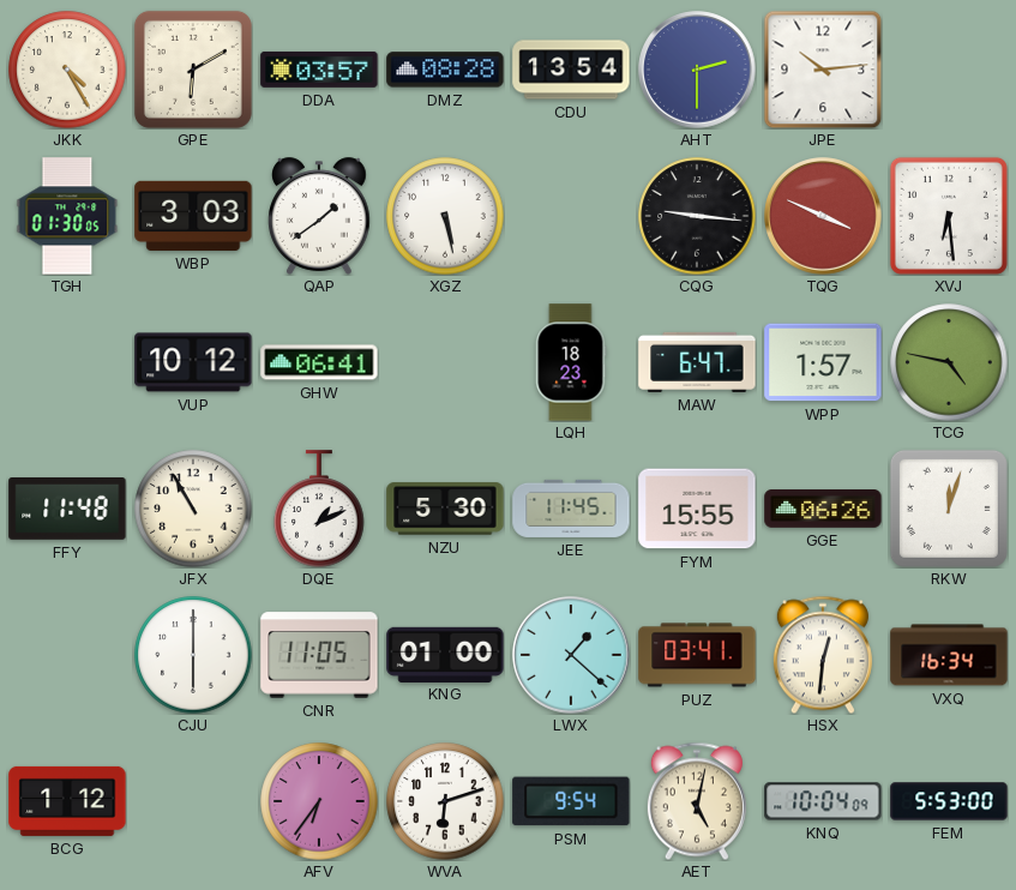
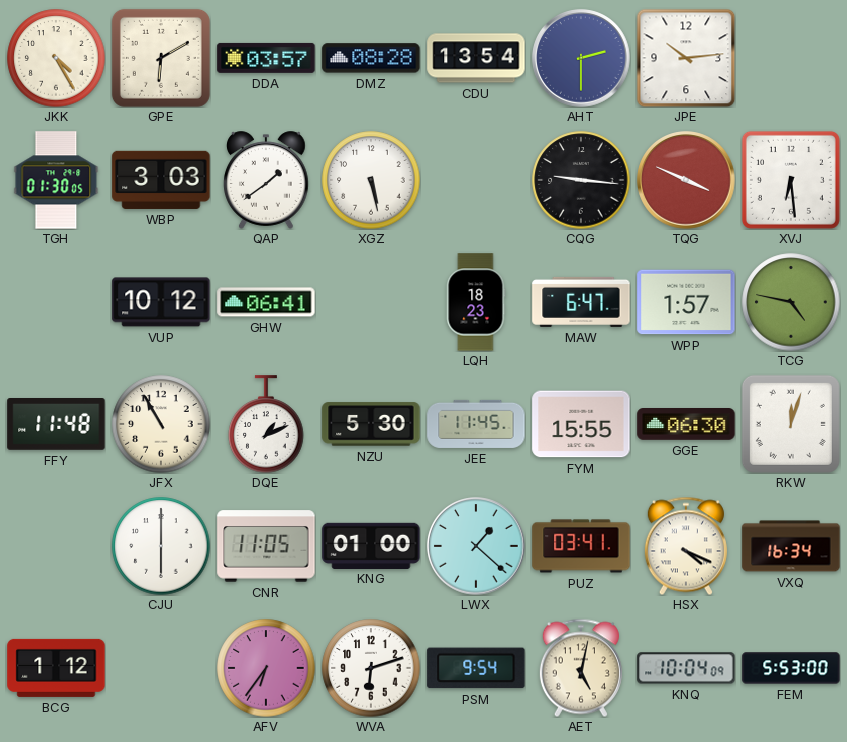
GGE: 06:26 -> 06:30
HSX: 12:31 -> 4:19
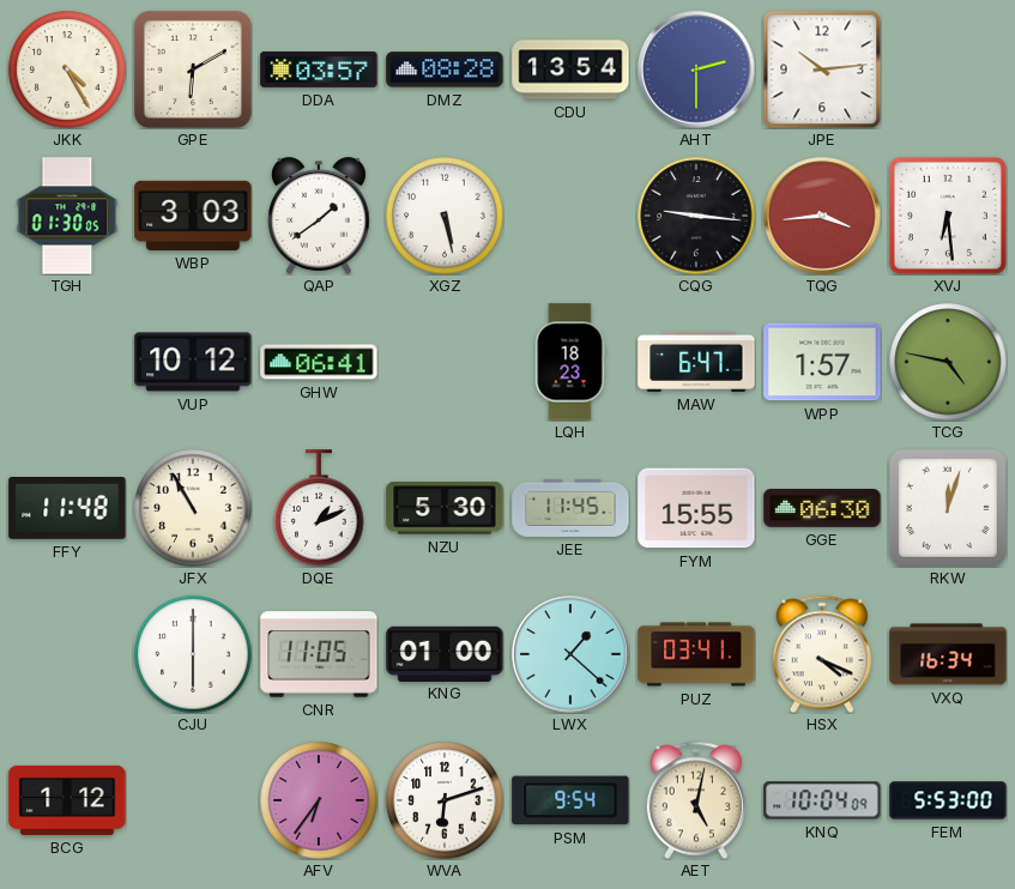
TQG: 3:49 -> 3:44
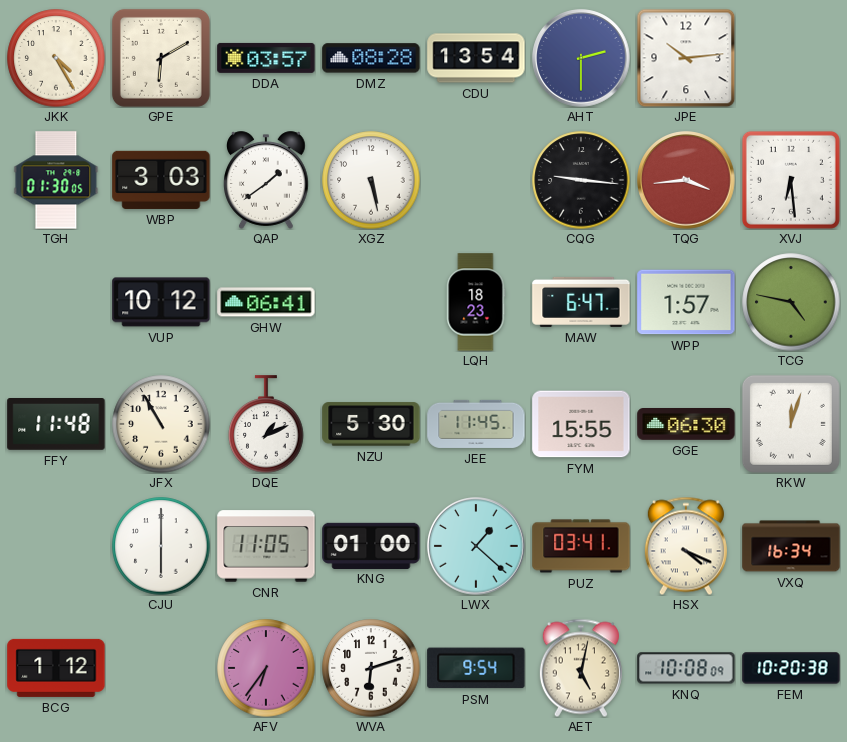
KNQ: 10:04 -> 10:08
FEM: 5:53 -> 10:20
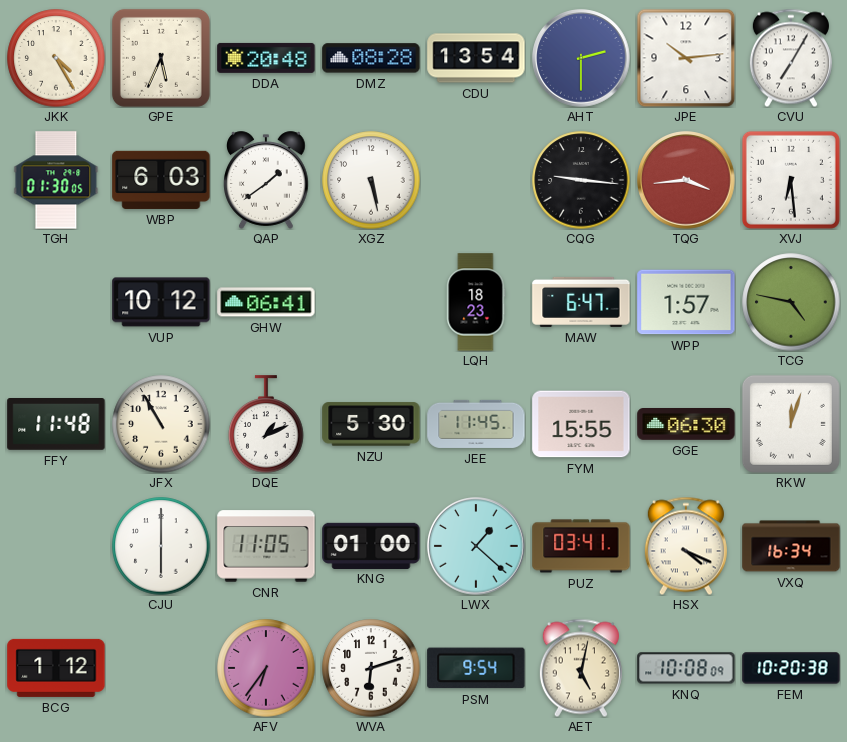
GPE: 6:10 -> 5:34
DDA: 03:57 -> 20:48
CVU: none -> 7:05
WBP: 3:03 -> 6:03
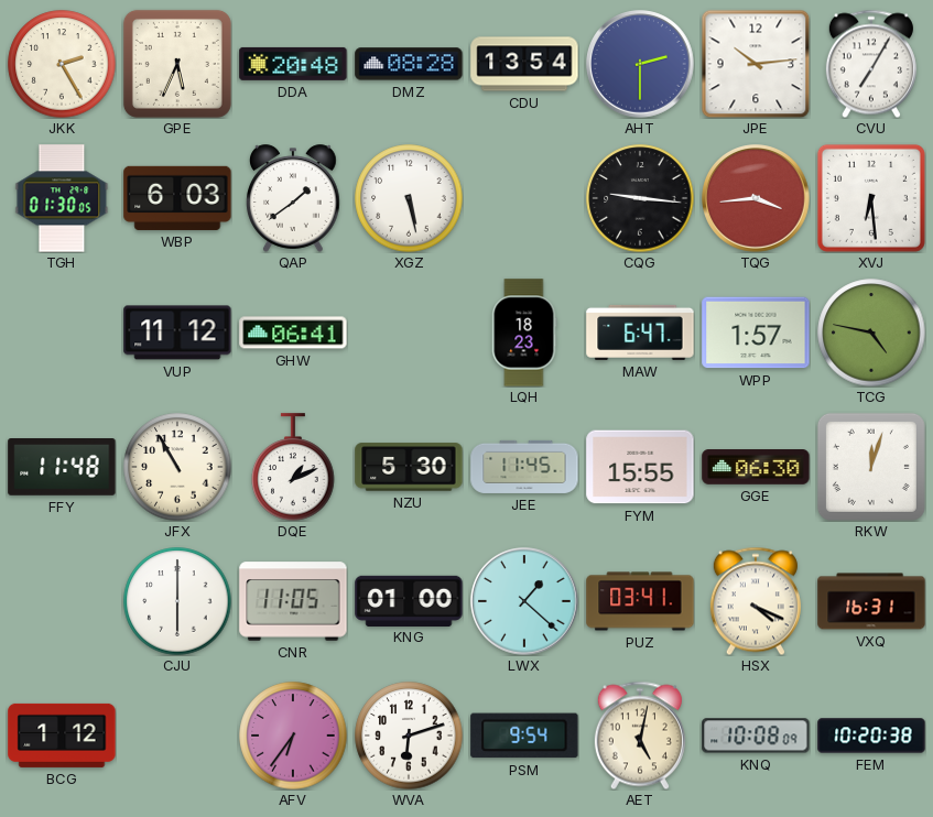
JKK: 4:25 -> 2:25
VUP: 10:12 -> 11:12
VXQ: 16:34 -> 16:31
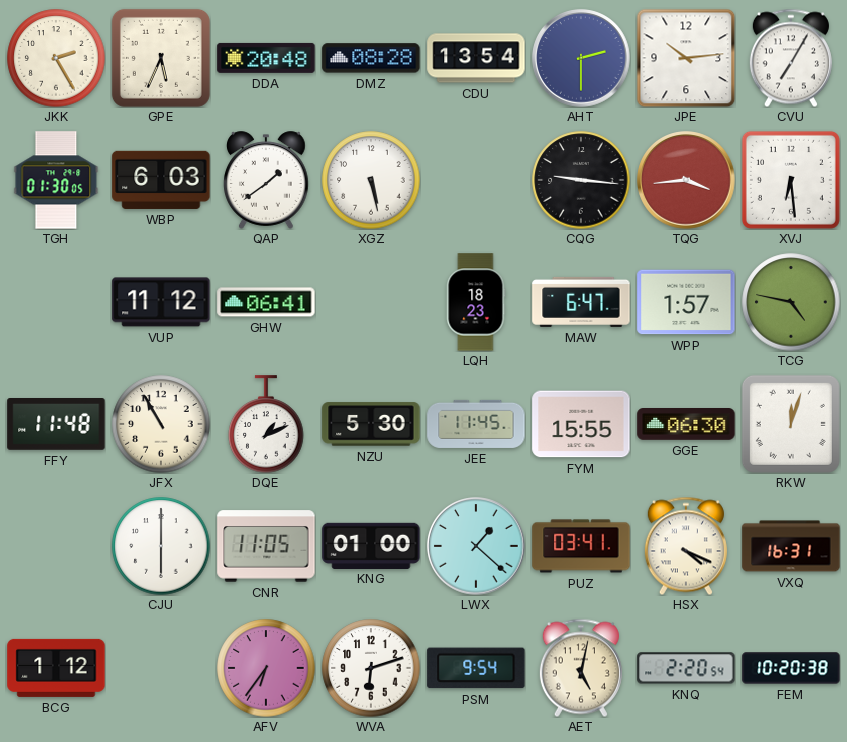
KNQ: 10:08 -> 2:20
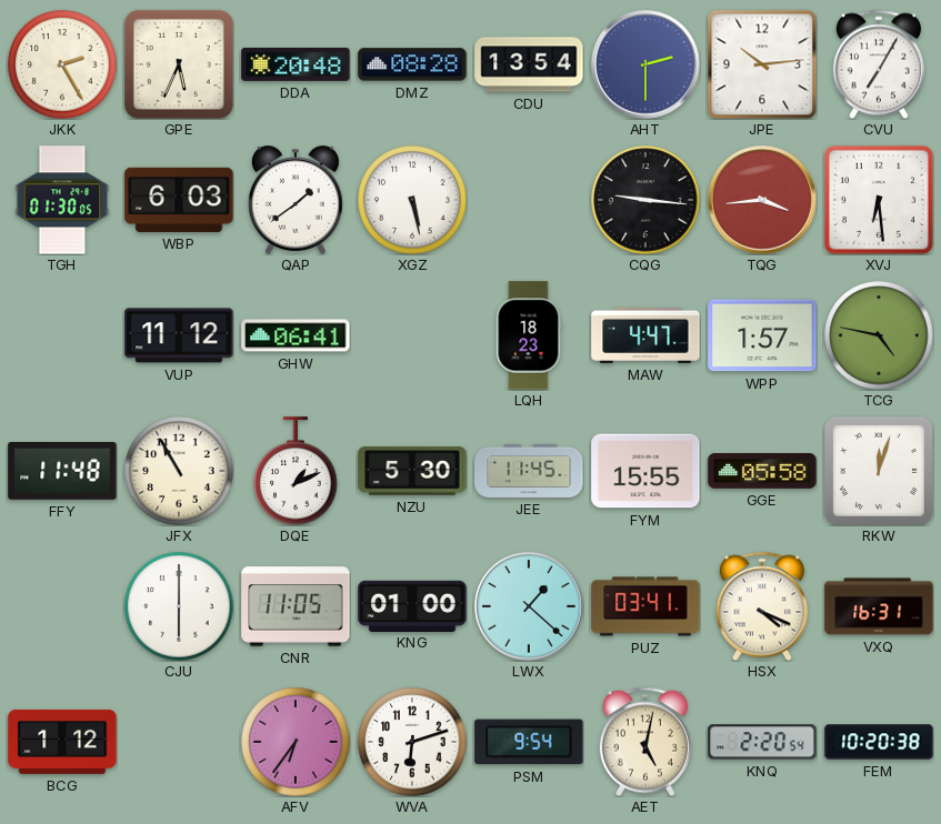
MAW: 6:47 -> 4:47
GGE: 06:30 -> 05:58
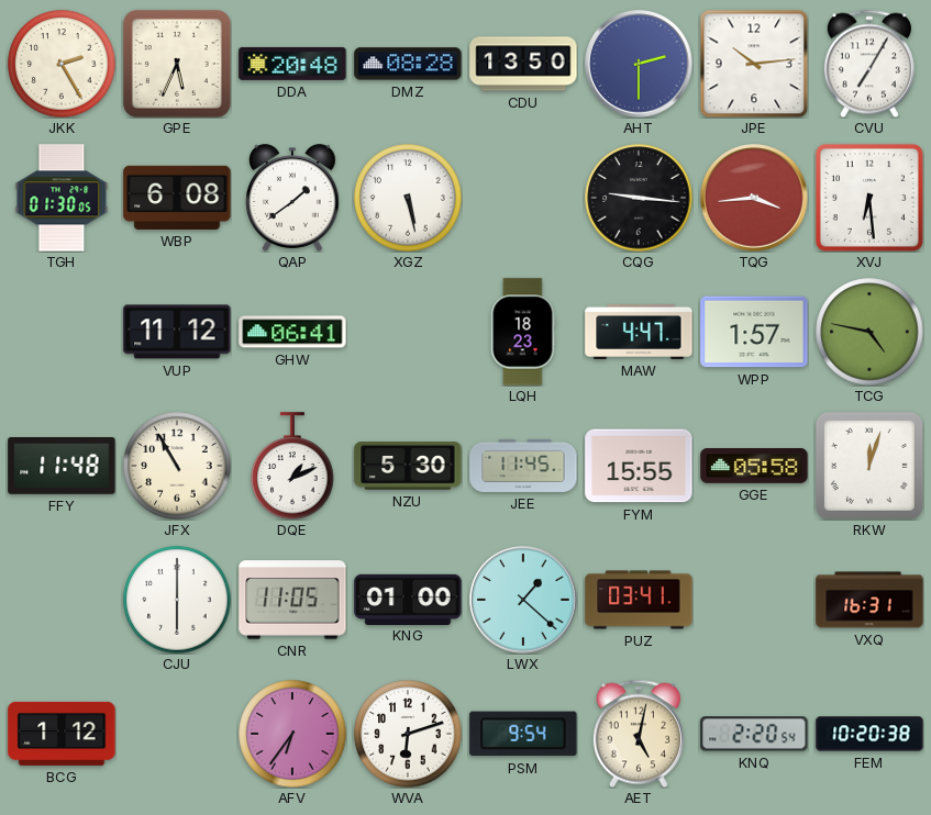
CDU: 13:54 -> 13:50
WBP: 6:03 -> 6:08
HSX: 4:19 -> none
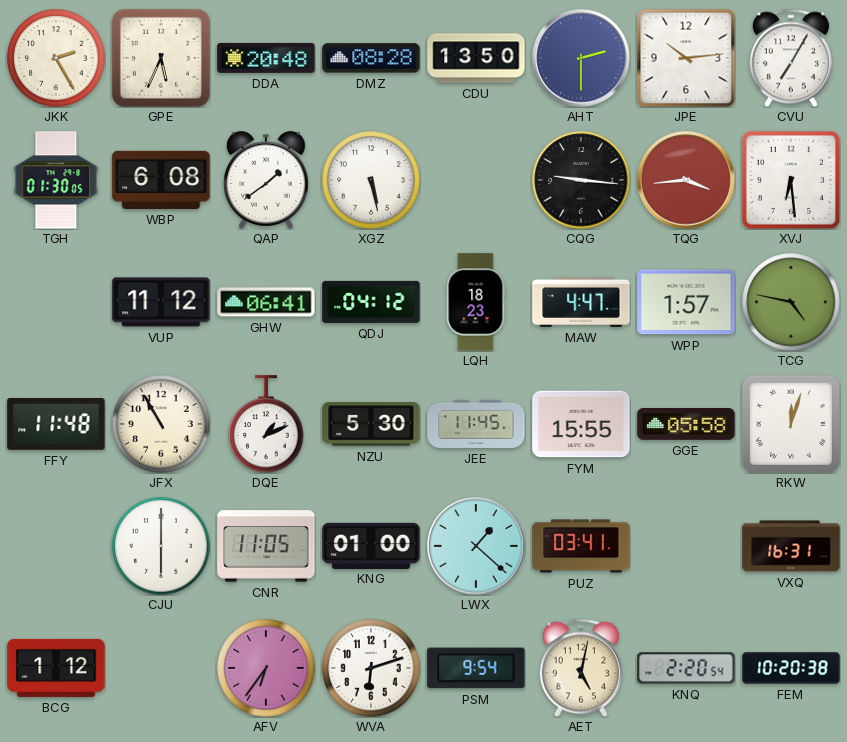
QDJ: none -> 04:12
